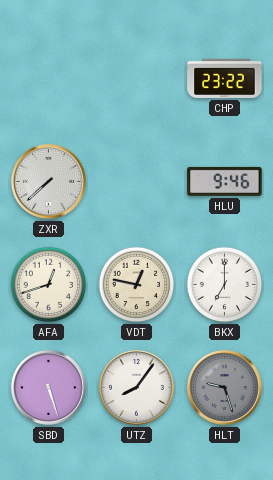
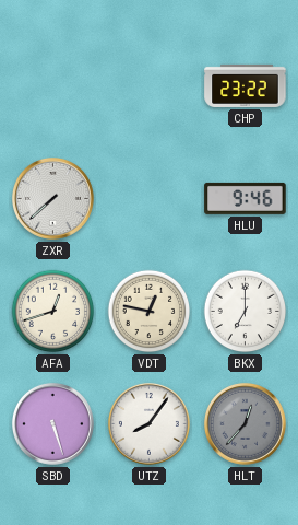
HLT: 9:27 -> 12:37
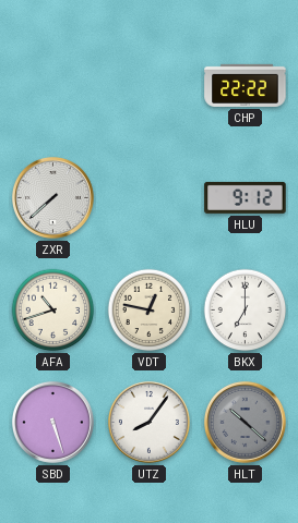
CHP: 23:22 -> 22:22
HLU: 9:46 -> 9:12
AFA: 12:42 -> 10:42
HLT: 12:37 -> 10:22
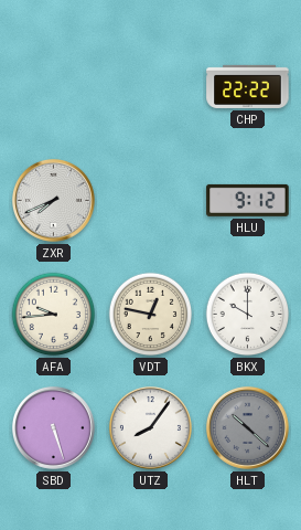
ZXR: 7:38 -> 7:41
AFA: 10:42 -> 9:44
BKX: 7:00 -> 10:00
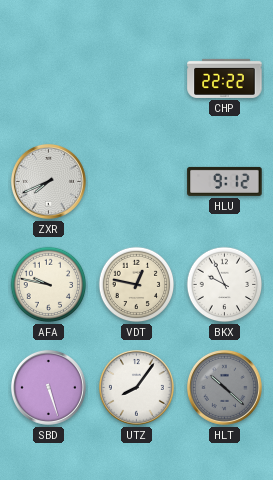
AFA: 9:44 -> 9:47
BKX: 10:00 -> 9:56
